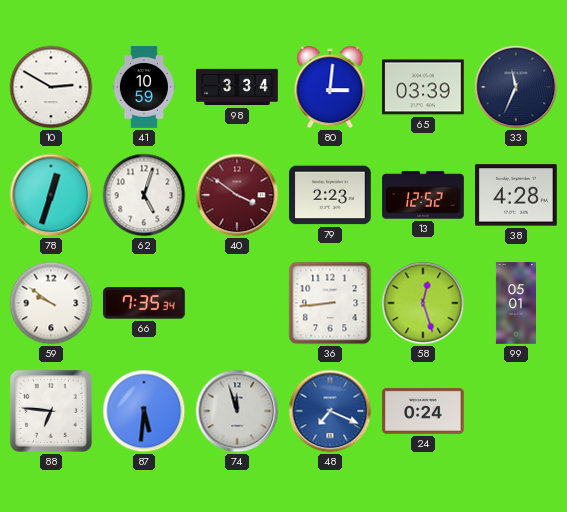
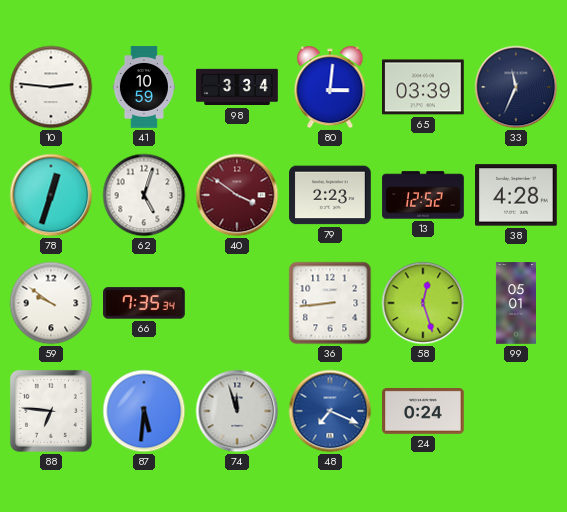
10: 2:50 -> 2:46
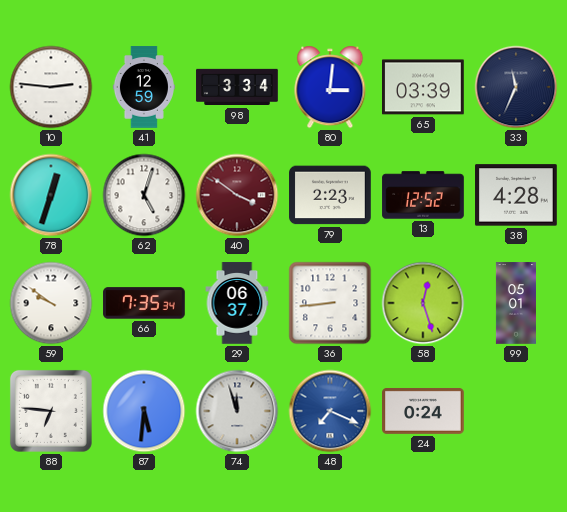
41: 10:59 -> 12:59
29: none -> 06:37
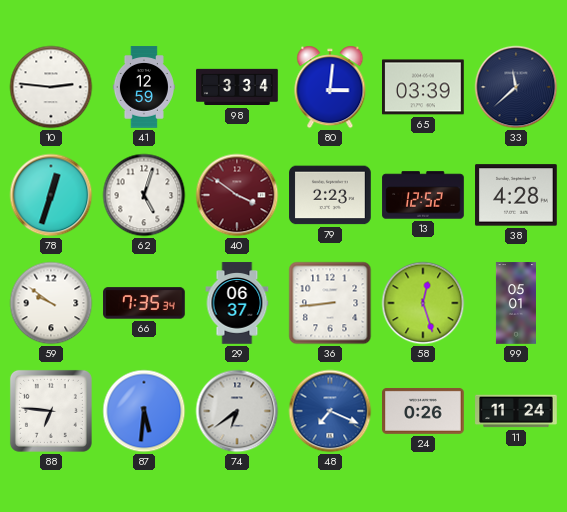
33: 11:34 -> 11:38
74: 11:57 -> 6:39
24: 0:24 -> 0:26
11: none -> 11:24
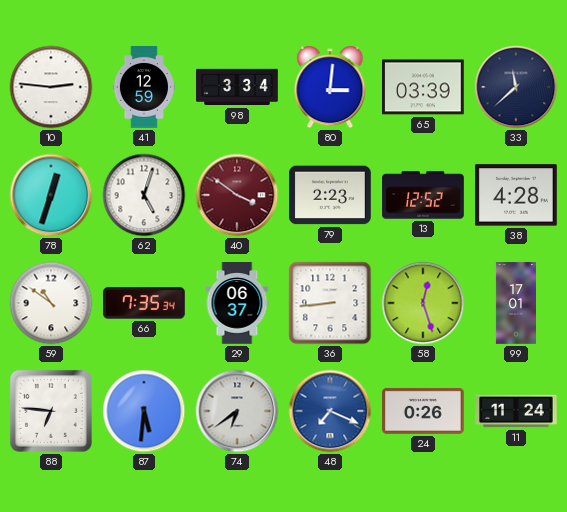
59: 9:51 -> 10:51
99: 05:01 -> 17:01
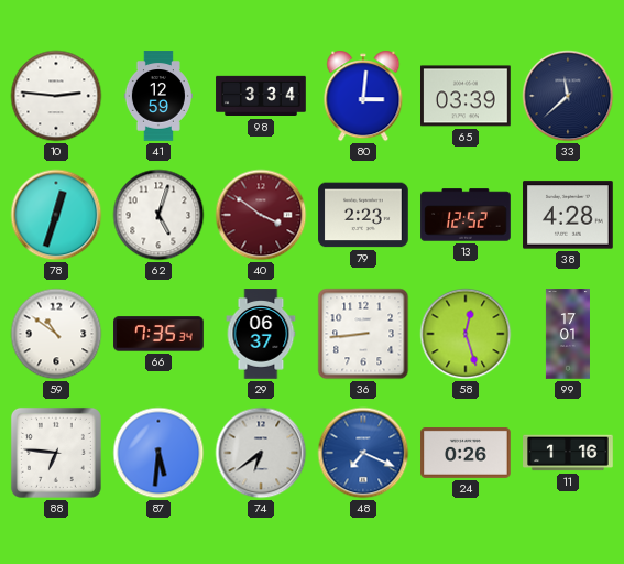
11: 11:24 -> 1:16
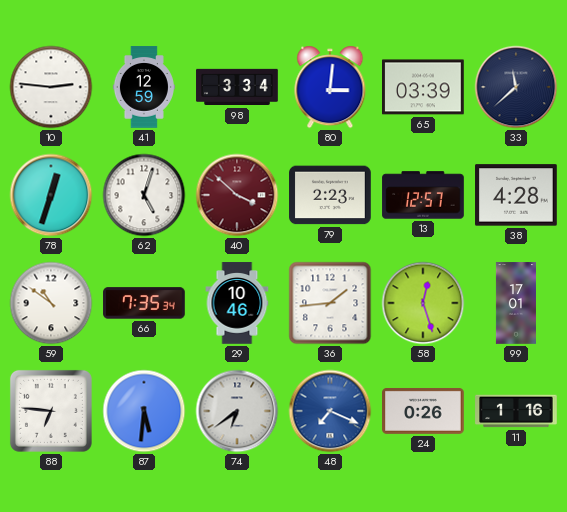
40: 3:51 -> 3:52
13: 12:52 -> 12:57
29: 06:37 -> 10:46
36: 8:44 -> 1:44
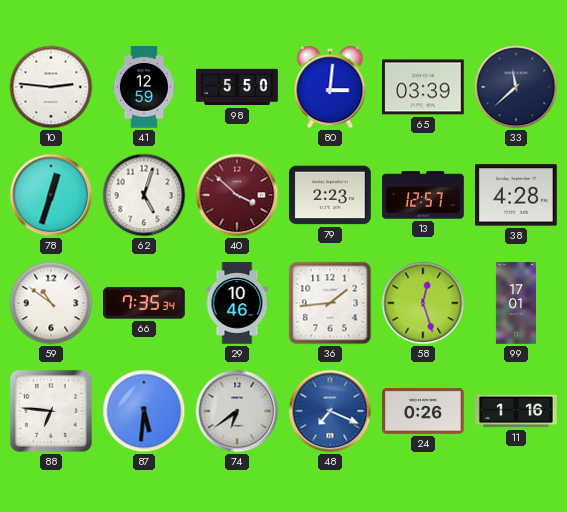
98: 3:34 -> 5:50
